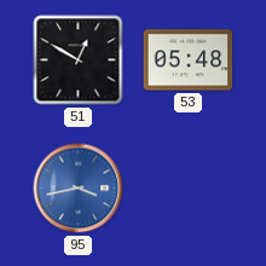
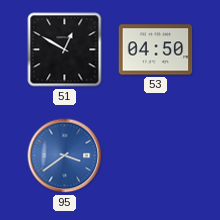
53: 05:48 -> 04:50
95: 3:43 -> 3:39
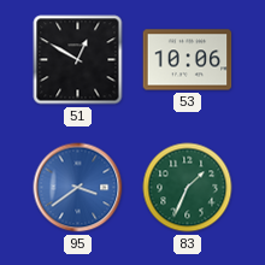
53: 04:50 -> 10:06
83: none -> 1:34
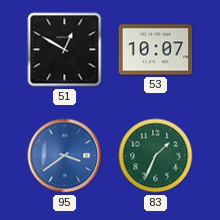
53: 10:06 -> 10:07
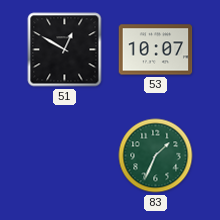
95: 3:39 -> none
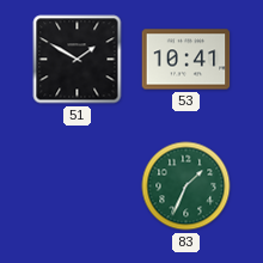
51: 12:50 -> 1:50
53: 10:07 -> 10:41
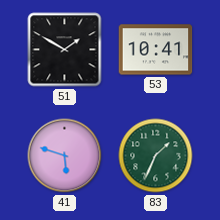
41: none -> 5:48
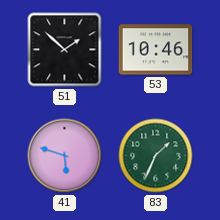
51: 1:50 -> 1:52
53: 10:41 -> 10:46
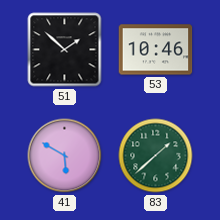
41: 5:48 -> 5:50
83: 1:34 -> 1:38
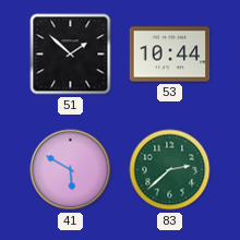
53: 10:46 -> 10:44
83: 1:38 -> 2:38
